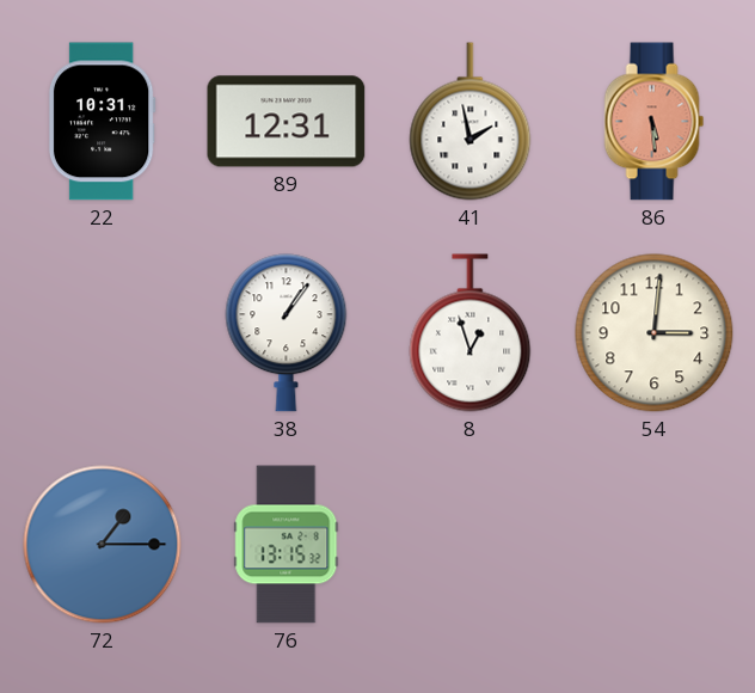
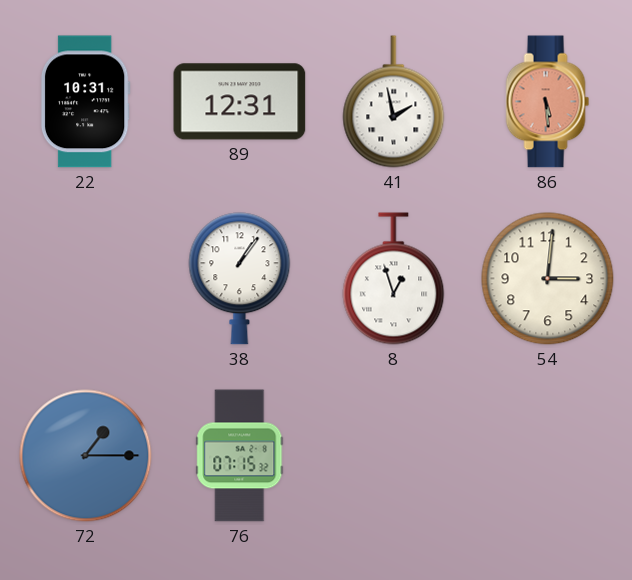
76: 13:15 -> 07:15
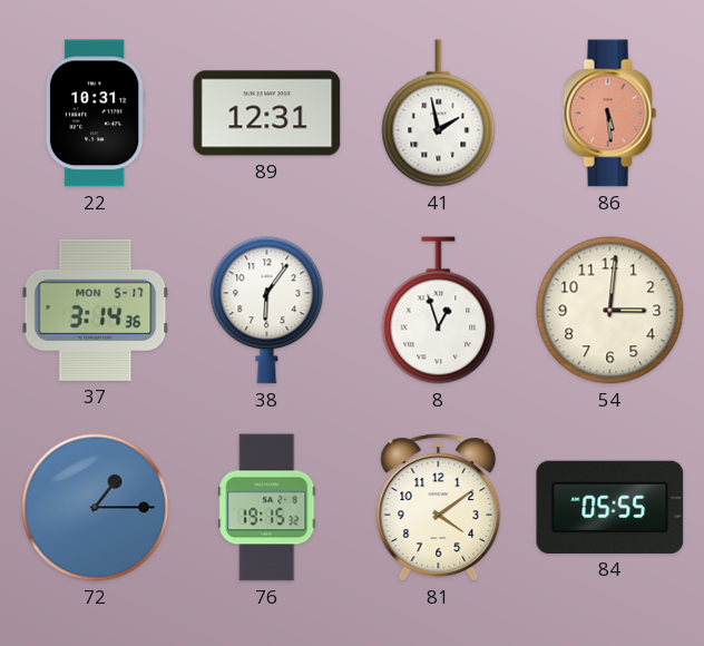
37: none -> 3:14
38: 1:06 -> 6:06
76: 07:15 -> 19:15
81: none -> 4:09
84: none -> 05:55
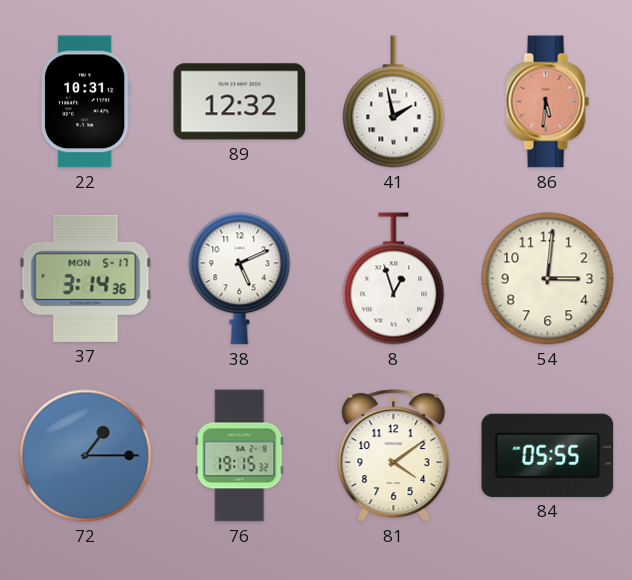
89: 12:31 -> 12:32
86: 5:29 -> 5:31
38: 6:06 -> 5:11
